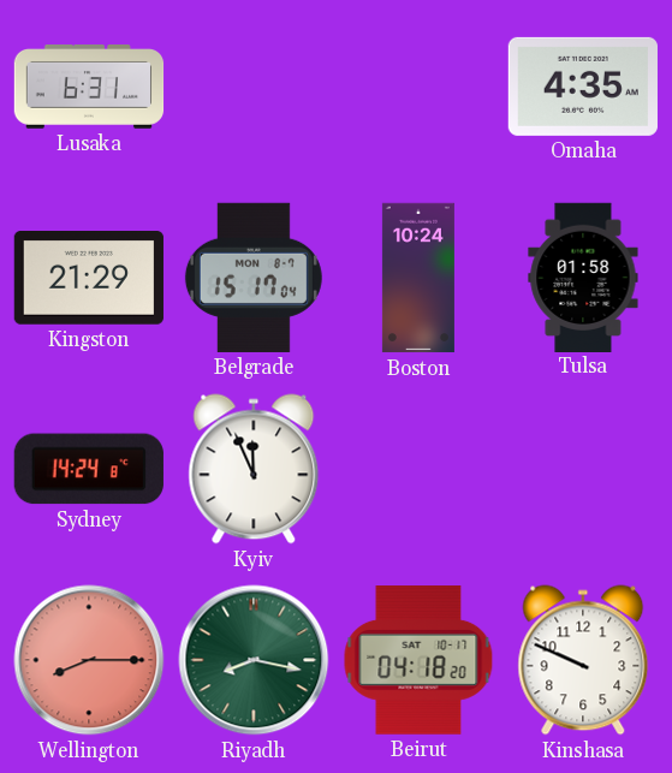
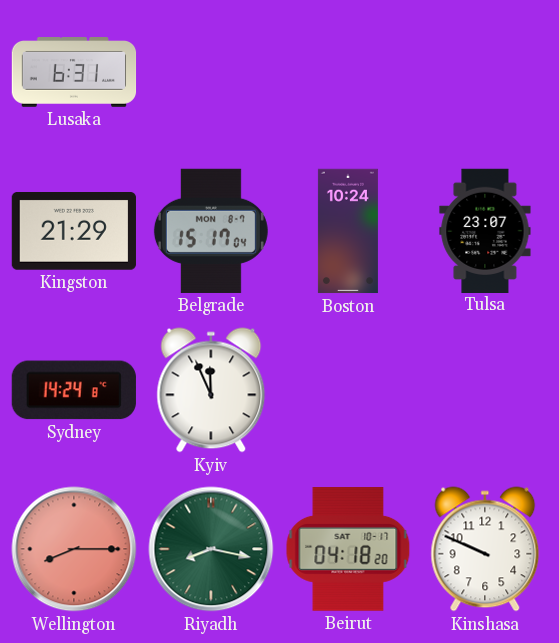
Omaha: 4:35 -> none
Tulsa: 01:58 -> 23:07
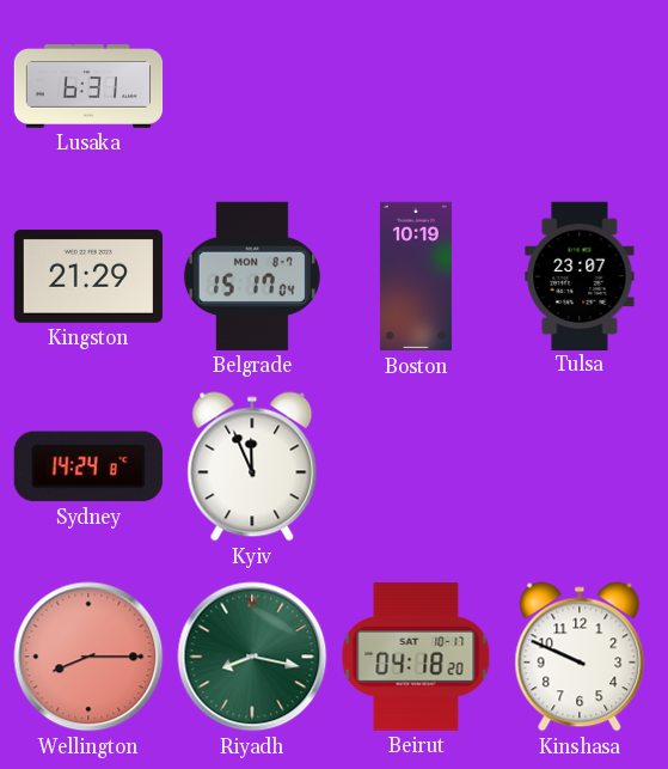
Boston: 10:24 -> 10:19
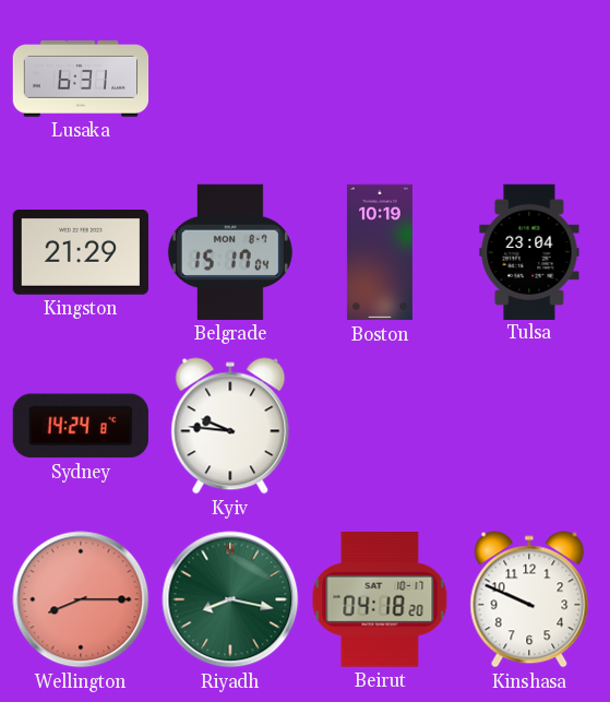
Tulsa: 23:07 -> 23:04
Kyiv: 11:56 -> 9:46
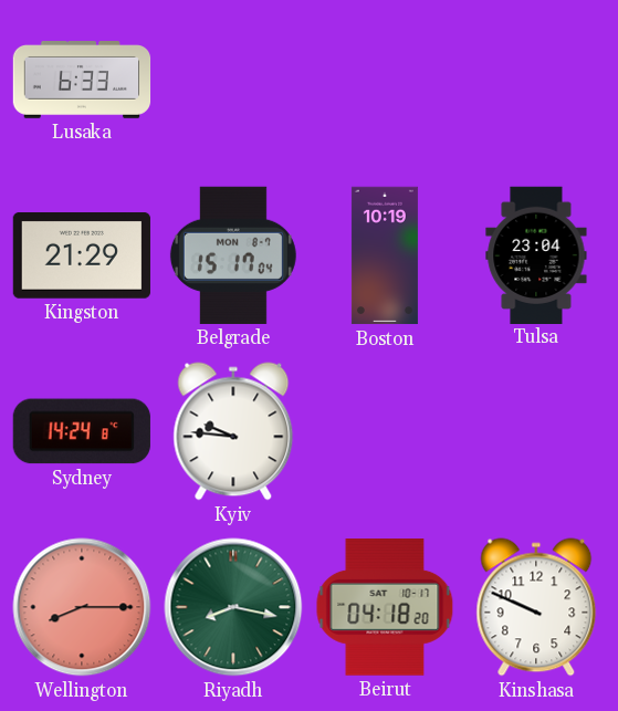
Lusaka: 6:31 -> 6:33
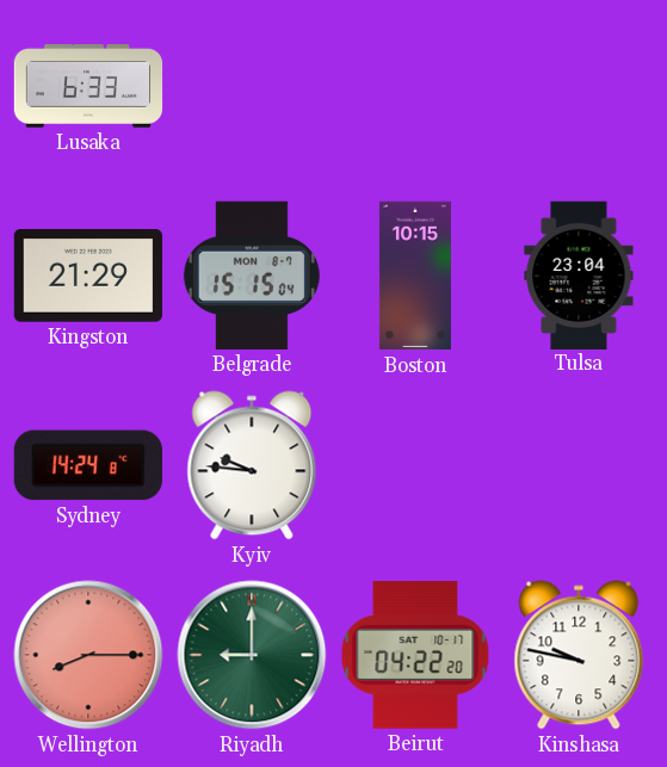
Belgrade: 15:17 -> 15:15
Boston: 10:19 -> 10:15
Riyadh: 8:17 -> 9:00
Beirut: 04:18 -> 04:22
Kinshasa: 9:49 -> 9:47
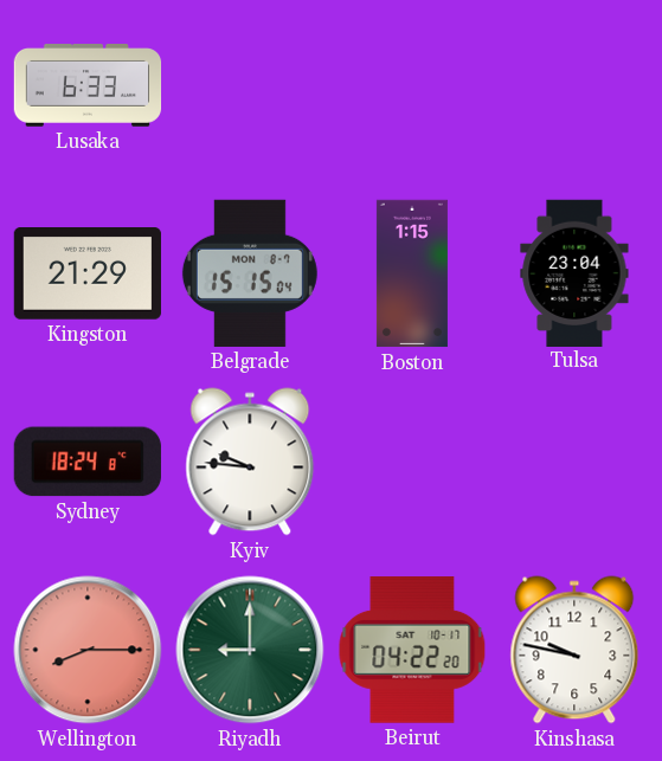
Boston: 10:15 -> 1:15
Sydney: 14:24 -> 18:24
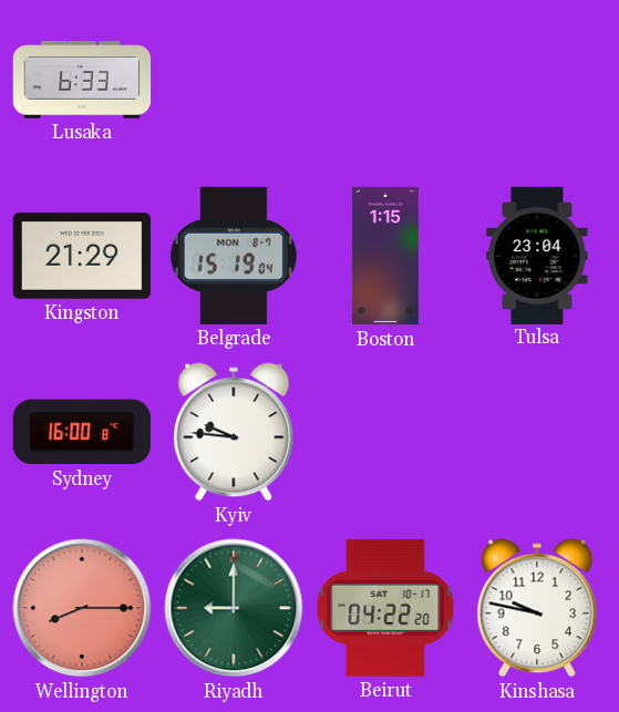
Belgrade: 15:15 -> 15:19
Sydney: 18:24 -> 16:00
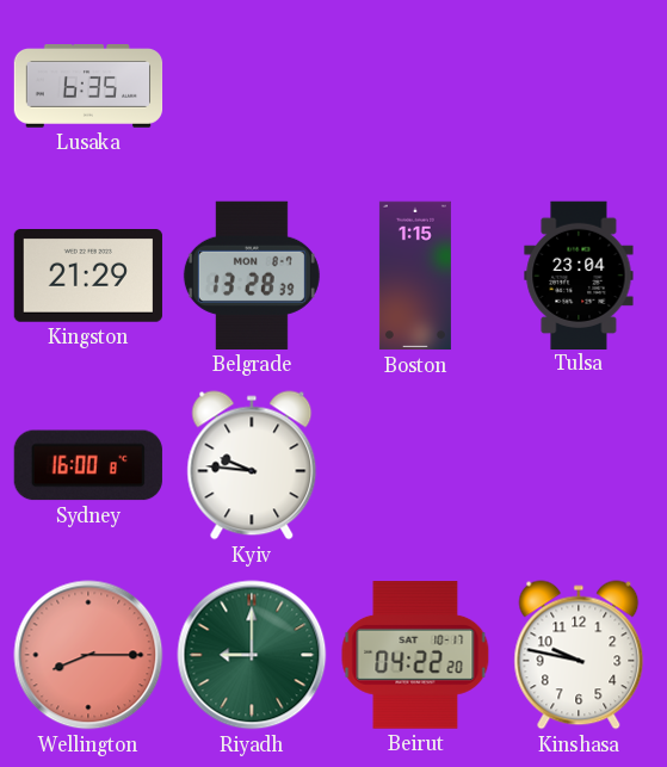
Lusaka: 6:33 -> 6:35
Belgrade: 15:19 -> 13:28
